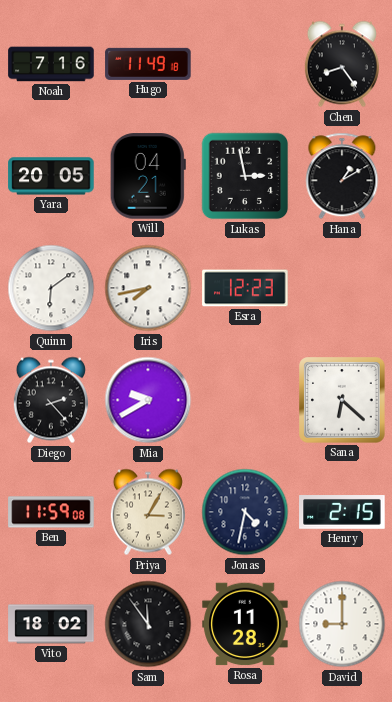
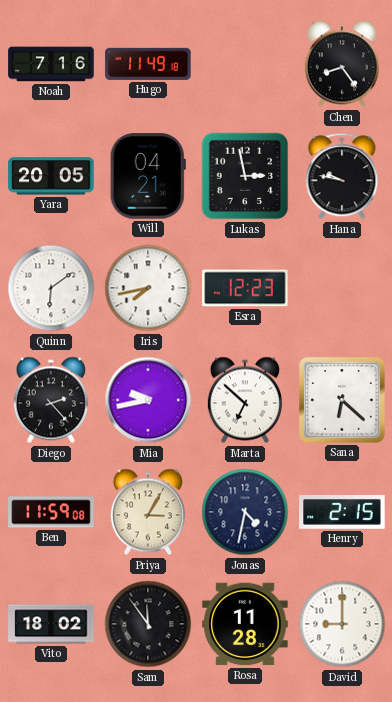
Hana: 1:10 -> 9:47
Mia: 9:40 -> 9:43
Marta: none -> 6:52
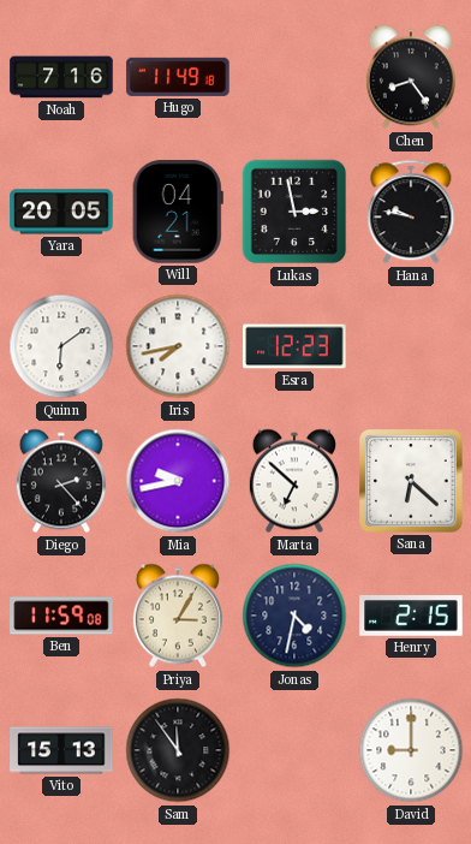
Vito: 18:02 -> 15:13
Rosa: 11:28 -> none
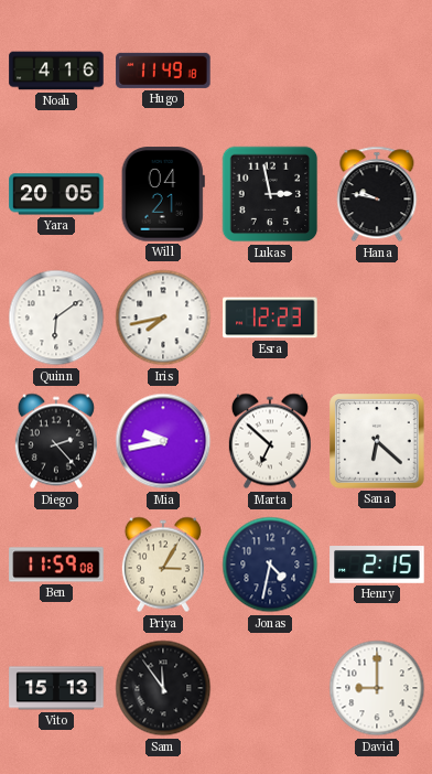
Noah: 7:16 -> 4:16
Chen: 8:24 -> none
